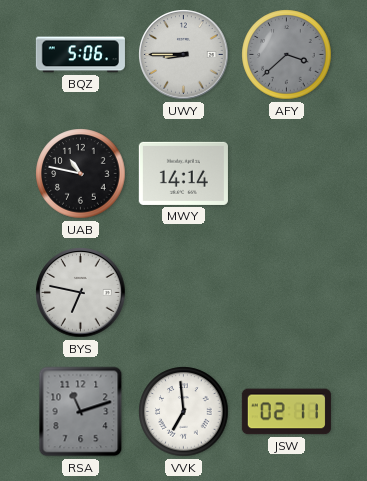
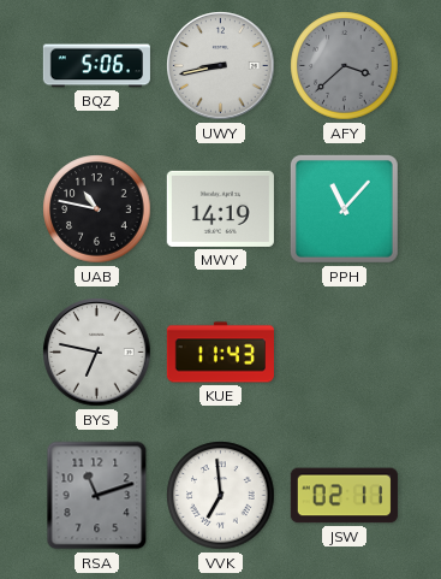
UWY: 8:45 -> 8:43
MWY: 14:14 -> 14:19
PPH: none -> 11:07
KUE: none -> 11:43
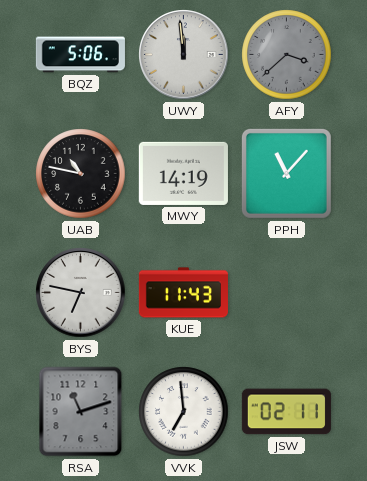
UWY: 8:43 -> 11:59
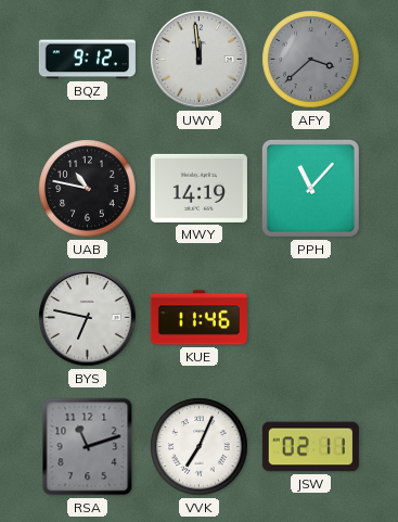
BQZ: 5:06 -> 9:12
KUE: 11:43 -> 11:46
VVK: 6:59 -> 7:04
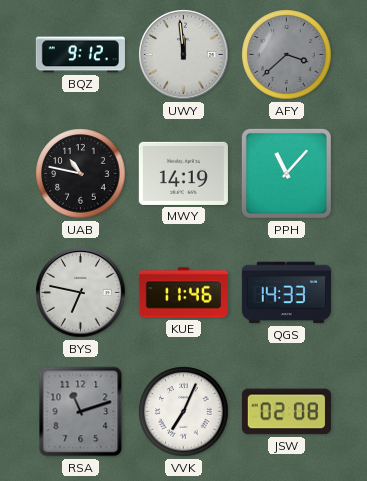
QGS: none -> 14:33
JSW: 02:11 -> 02:08
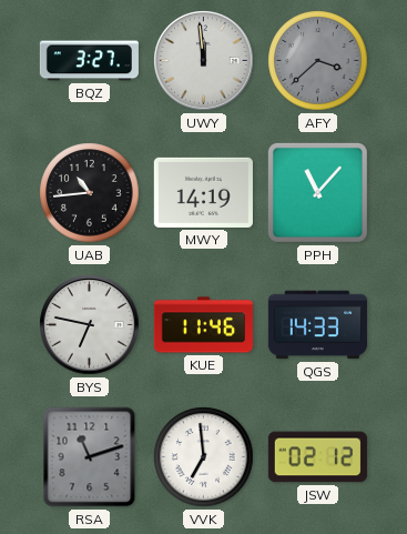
BQZ: 9:12 -> 3:27
UAB: 10:47 -> 10:44
VVK: 7:04 -> 6:59
JSW: 02:08 -> 02:12
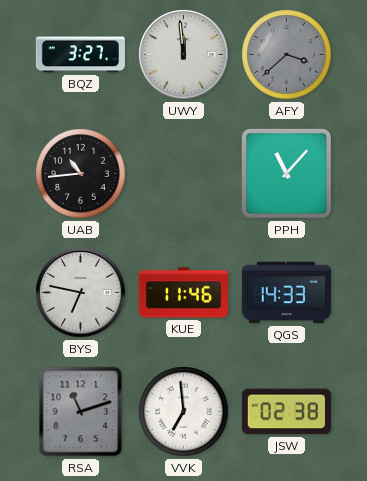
MWY: 14:19 -> none
JSW: 02:12 -> 02:38
